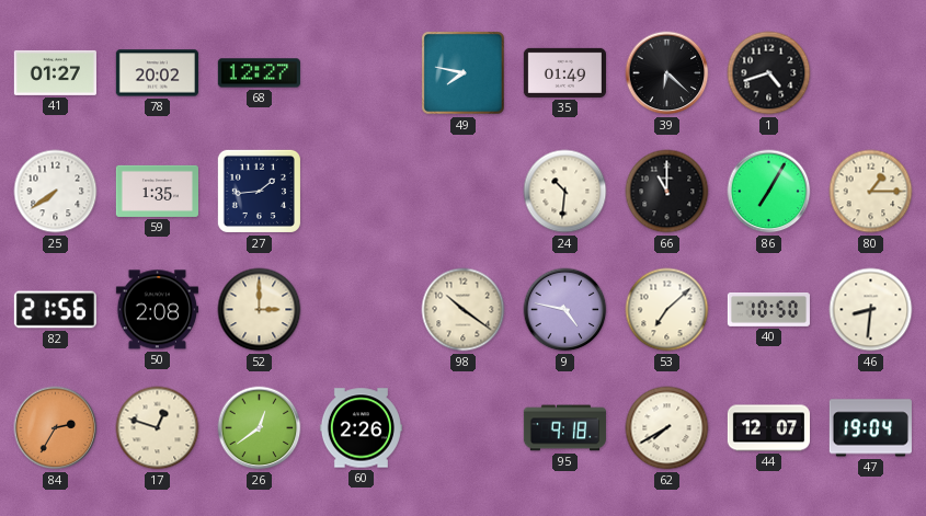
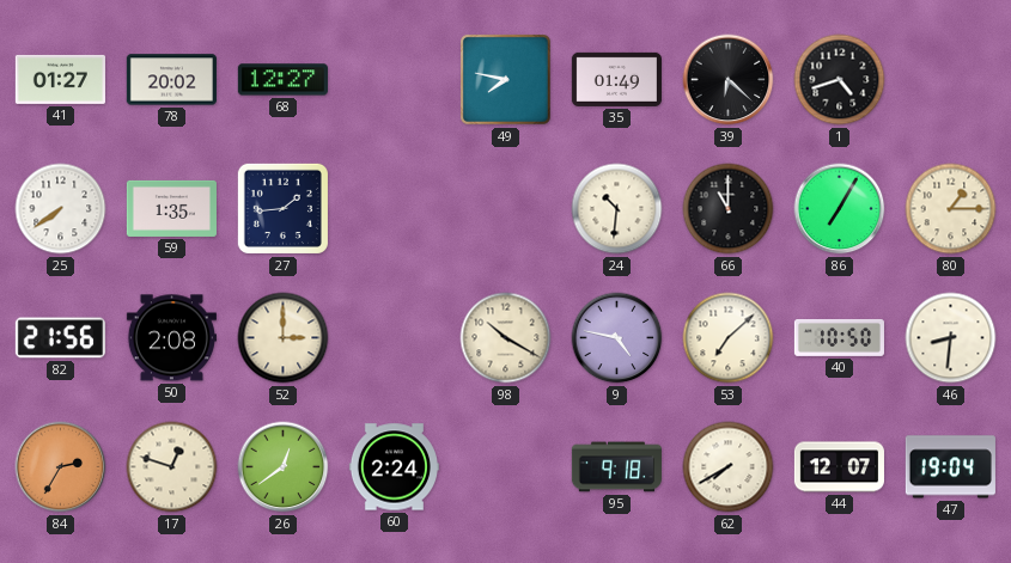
98: 10:21 -> 10:20
60: 2:26 -> 2:24
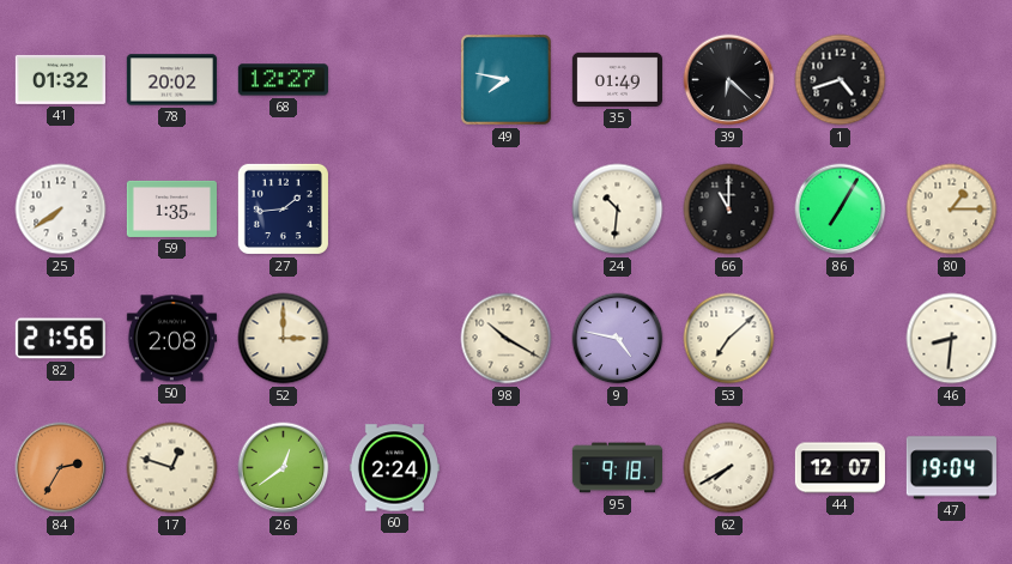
41: 01:27 -> 01:32
40: 10:50 -> none
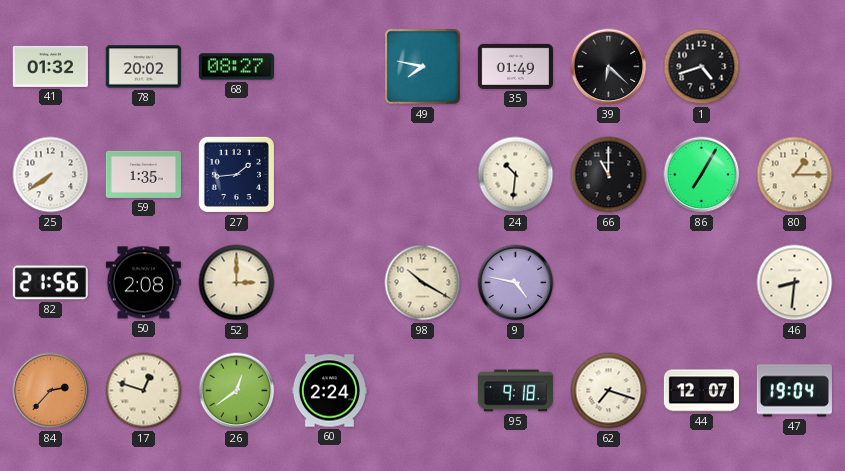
68: 12:27 -> 08:27
53: 7:08 -> none
84: 2:35 -> 2:37
62: 7:40 -> 7:18
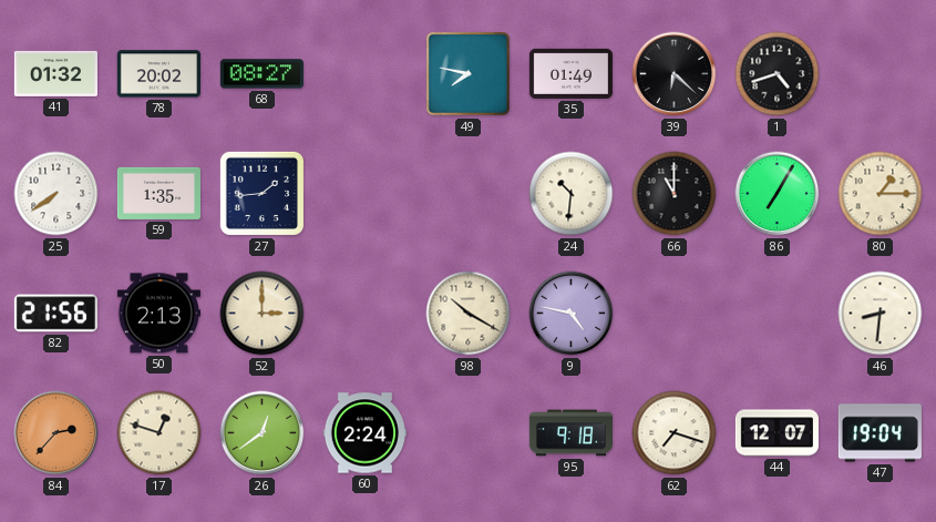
50: 2:08 -> 2:13
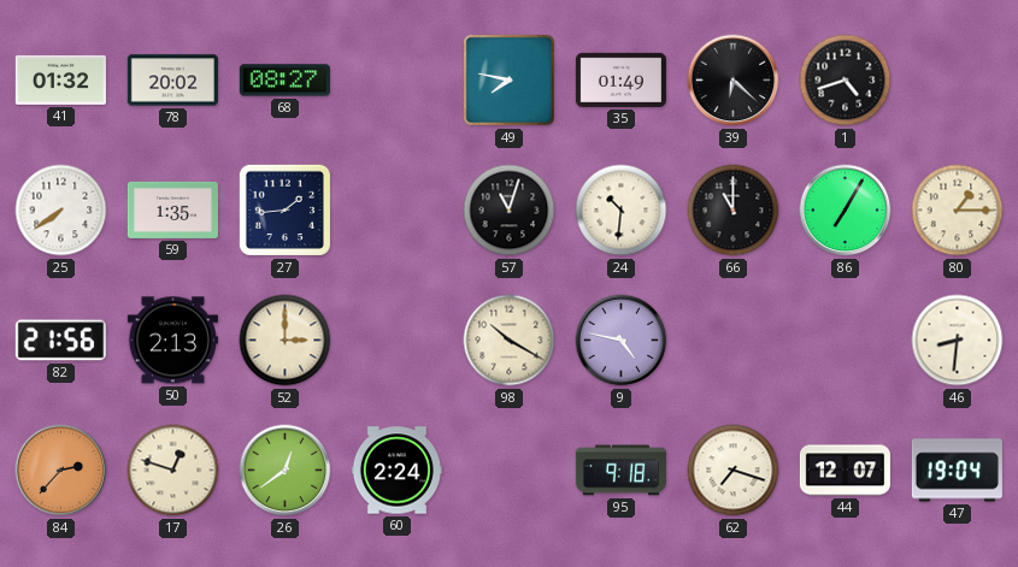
57: none -> 11:03
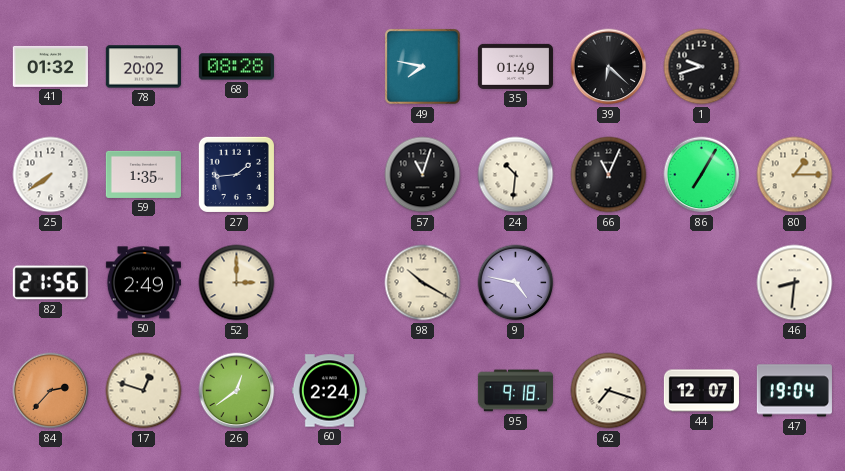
68: 08:27 -> 08:28
1: 4:42 -> 9:42
66: 11:00 -> 11:04
50: 2:13 -> 2:49
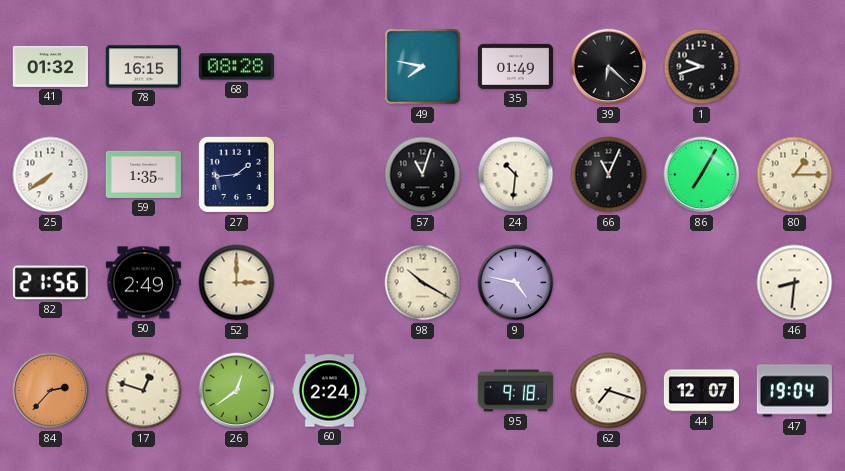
78: 20:02 -> 16:15
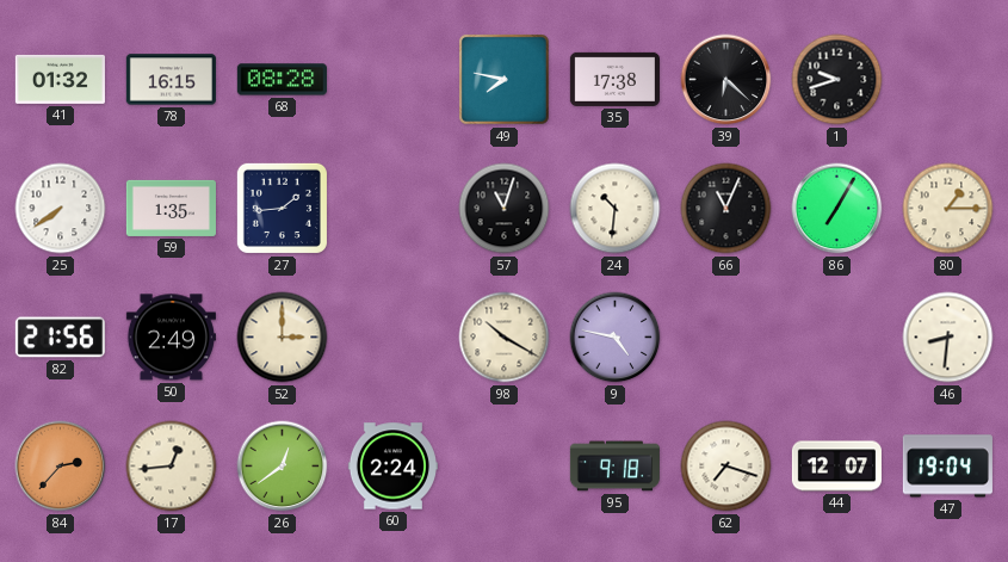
35: 01:49 -> 17:38
17: 12:48 -> 12:44
